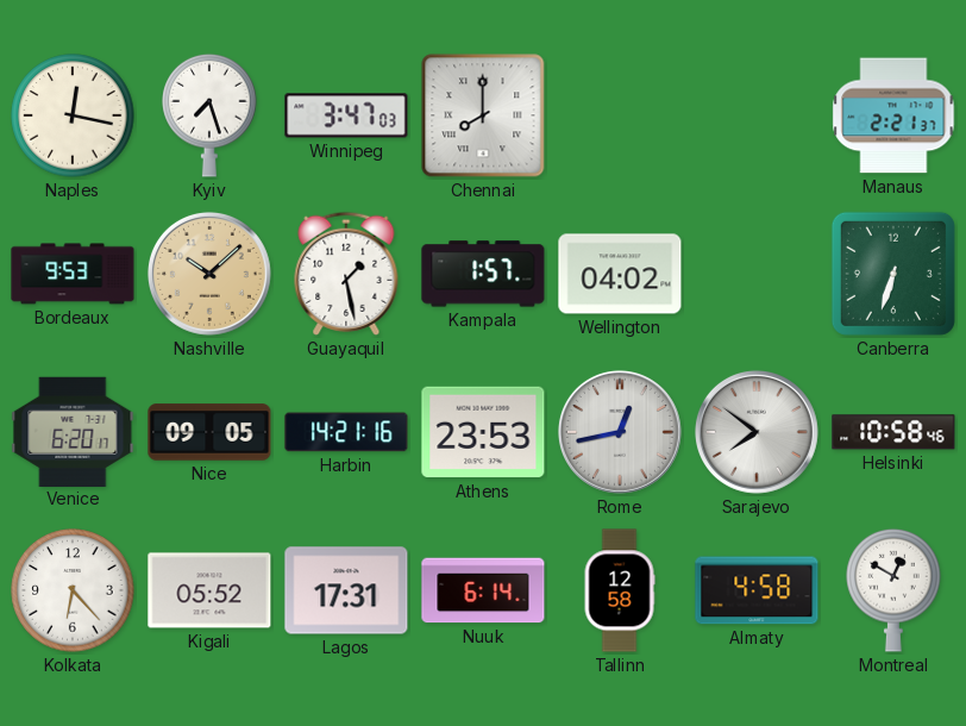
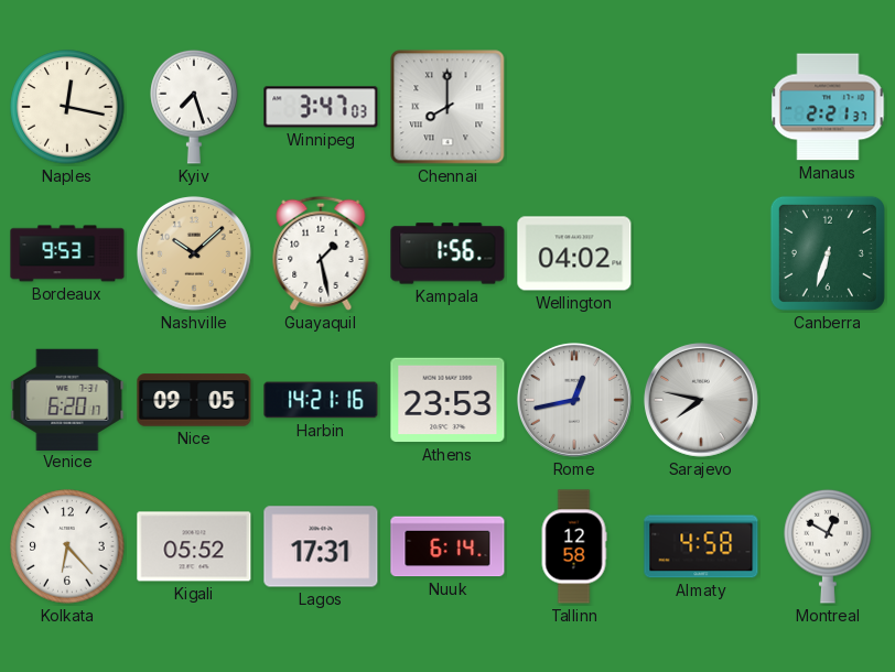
Kampala: 1:57 -> 1:56
Sarajevo: 7:51 -> 7:47
Helsinki: 10:58 -> none
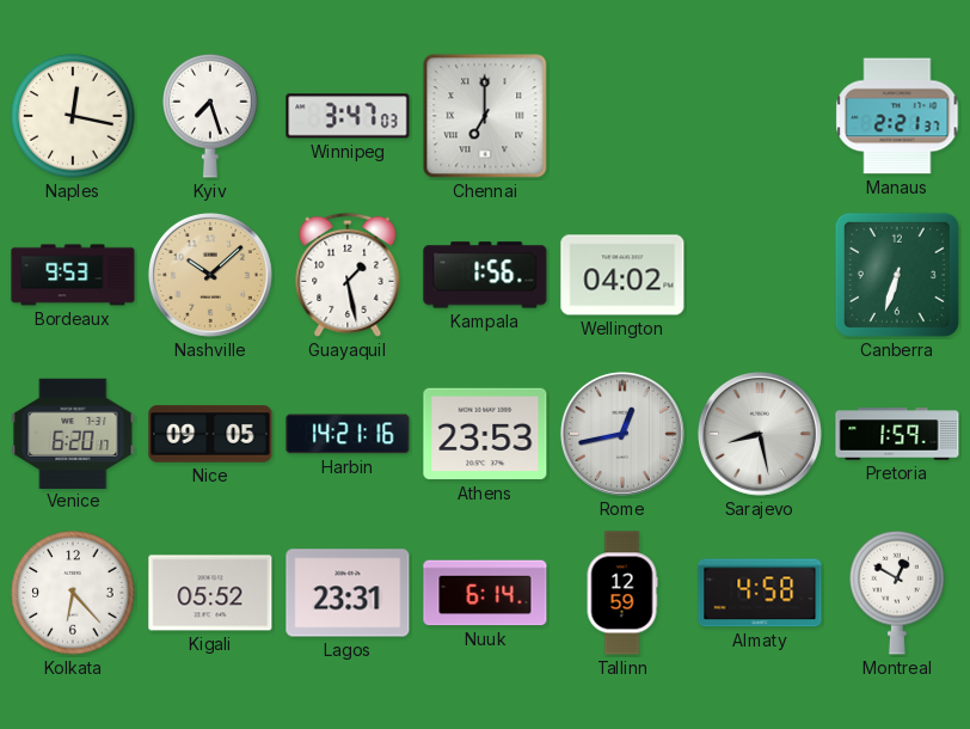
Chennai: 8:00 -> 7:00
Sarajevo: 7:47 -> 8:28
Pretoria: none -> 1:59
Lagos: 17:31 -> 23:31
Tallinn: 12:58 -> 12:59
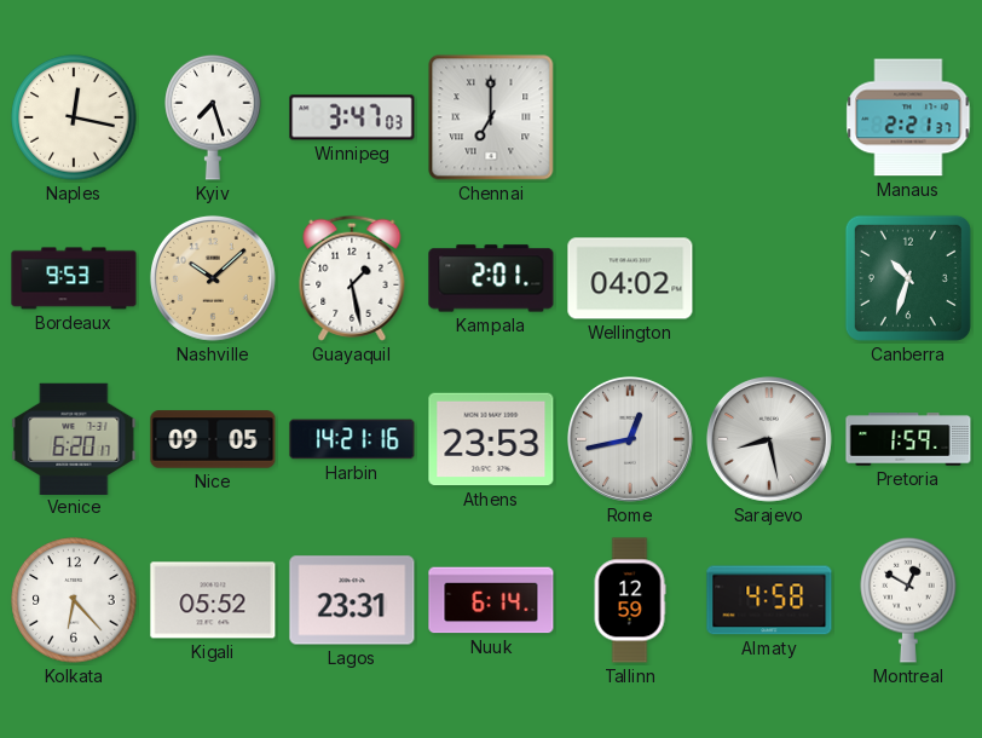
Kampala: 1:56 -> 2:01
Canberra: 6:33 -> 10:33
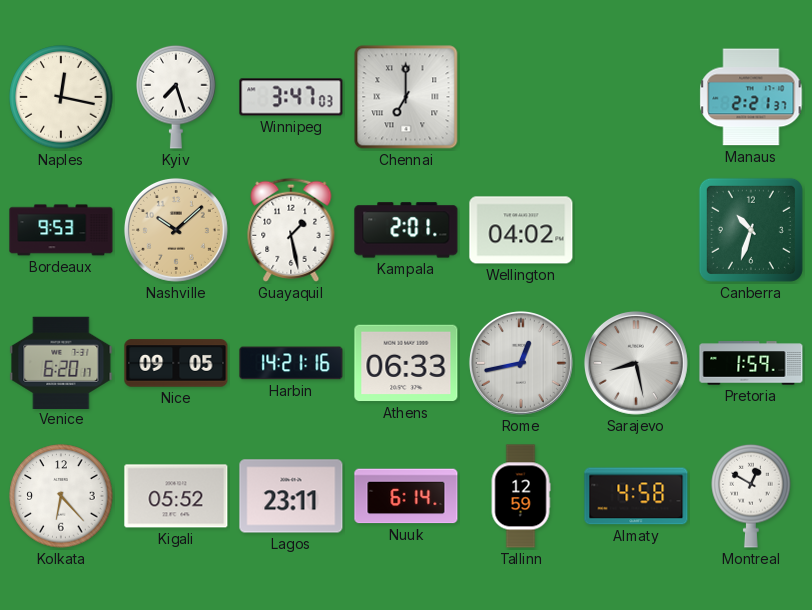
Athens: 23:53 -> 06:33
Lagos: 23:31 -> 23:11
